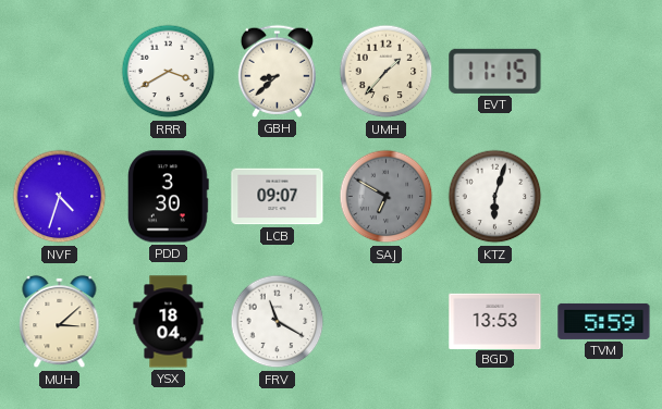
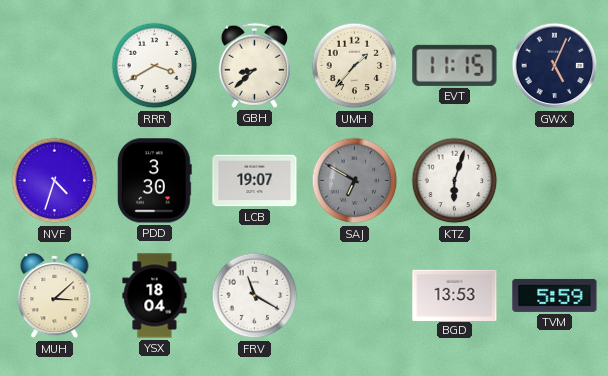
GWX: none -> 5:04
LCB: 09:07 -> 19:07
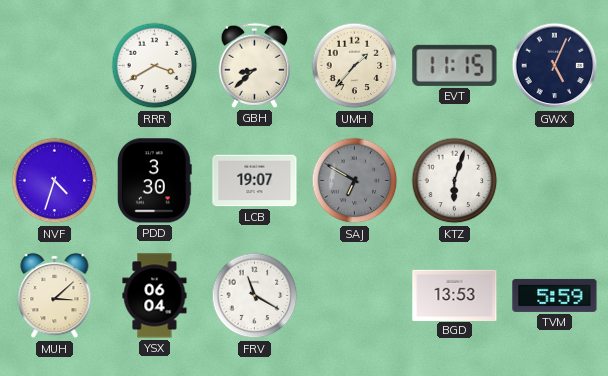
YSX: 18:04 -> 06:04
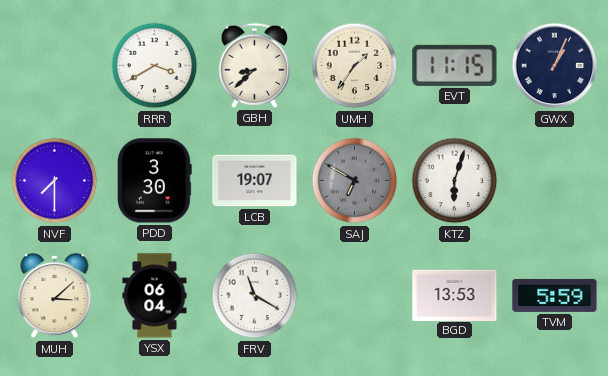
UMH: 1:37 -> 1:36
GWX: 5:04 -> 1:04
NVF: 4:33 -> 7:30
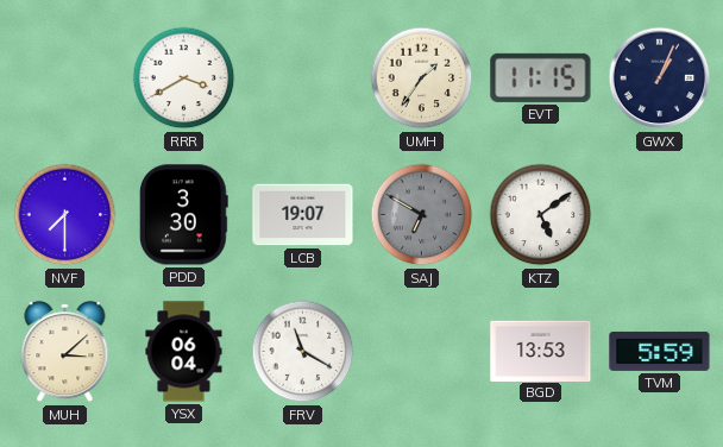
GBH: 8:38 -> none
KTZ: 6:03 -> 5:09
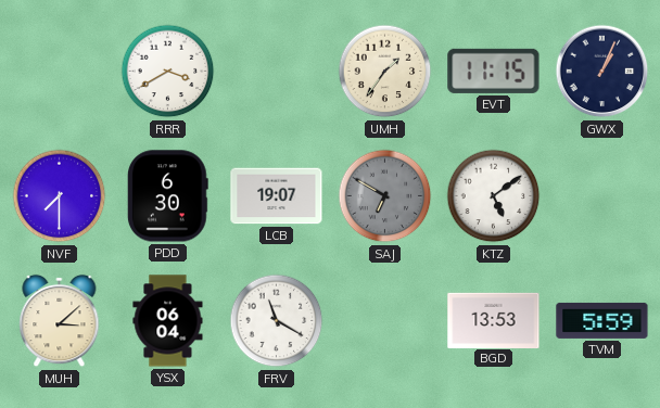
PDD: 3:30 -> 6:30
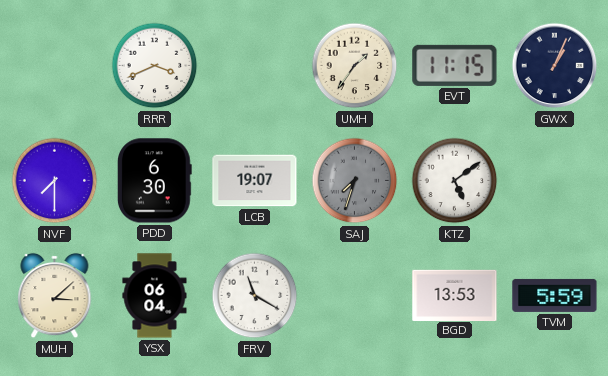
RRR: 3:40 -> 3:41
SAJ: 6:50 -> 7:33
